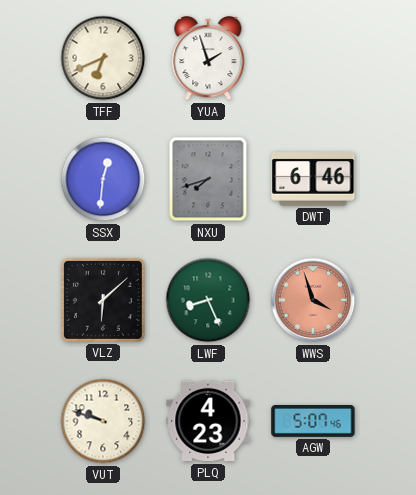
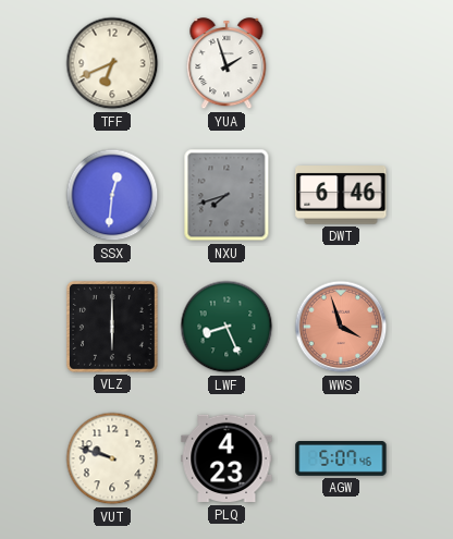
VLZ: 6:08 -> 6:00
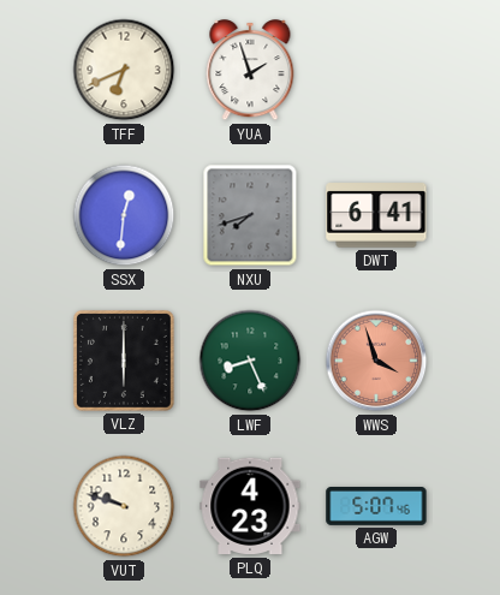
DWT: 6:46 -> 6:41
